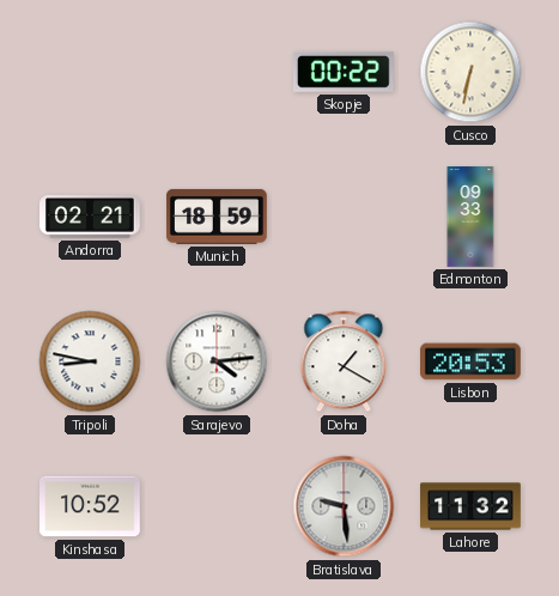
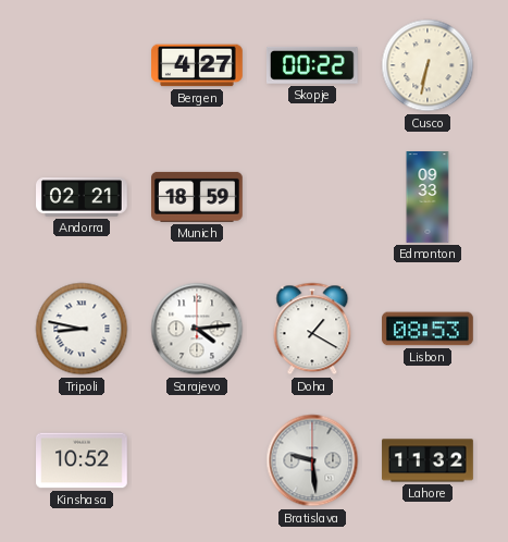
Bergen: none -> 4:27
Lisbon: 20:53 -> 08:53
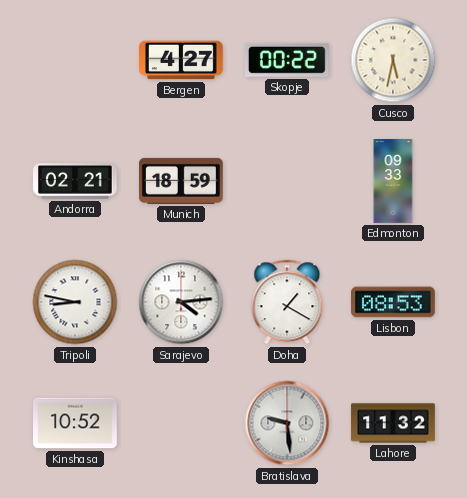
Cusco: 6:32 -> 5:32
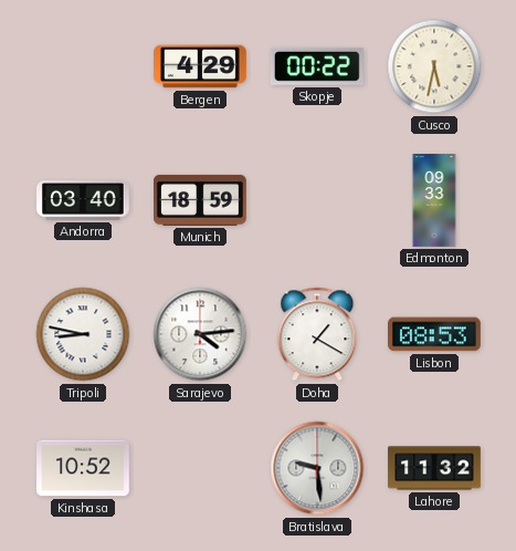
Bergen: 4:27 -> 4:29
Andorra: 02:21 -> 03:40
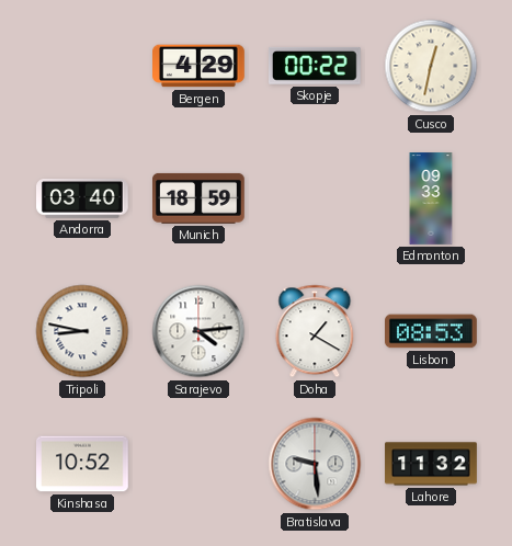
Cusco: 5:32 -> 12:32
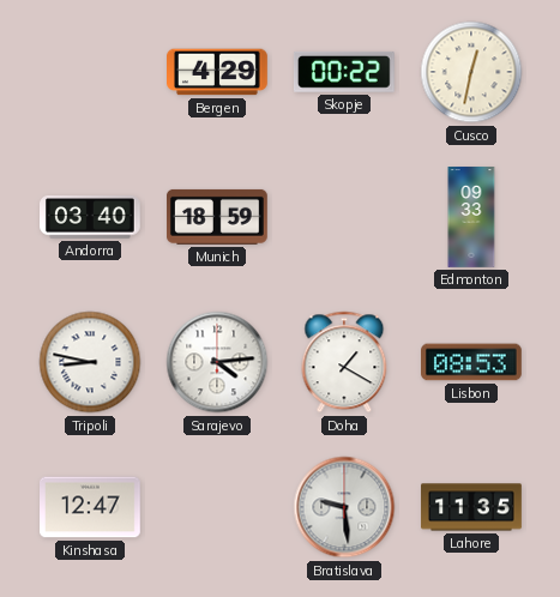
Kinshasa: 10:52 -> 12:47
Lahore: 11:32 -> 11:35
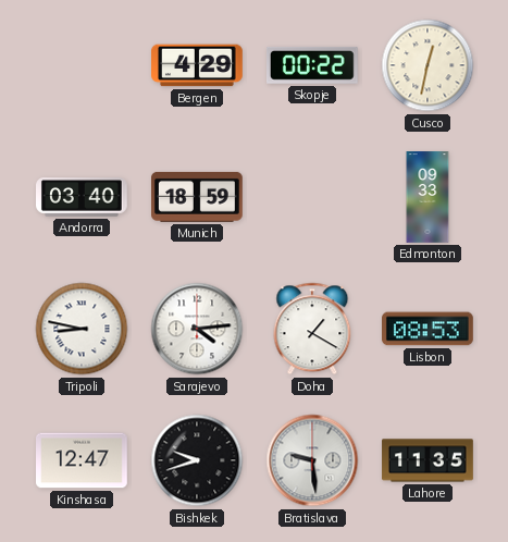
Bishkek: none -> 9:42
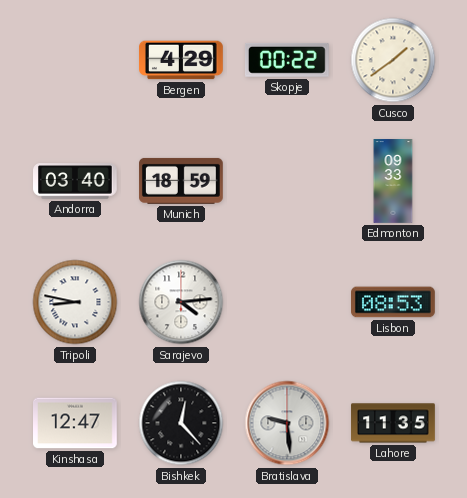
Cusco: 12:32 -> 1:39
Doha: 1:20 -> none
Bishkek: 9:42 -> 12:23
